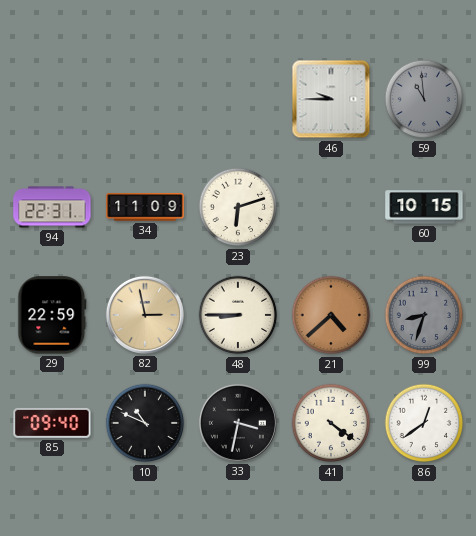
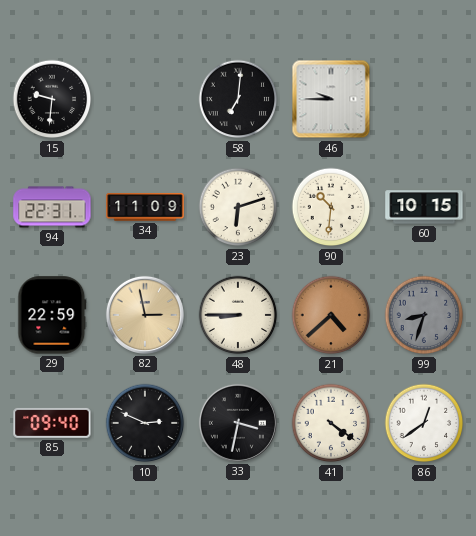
15: none -> 9:31
58: none -> 7:01
59: 10:59 -> none
90: none -> 10:31
10: 10:49 -> 2:49
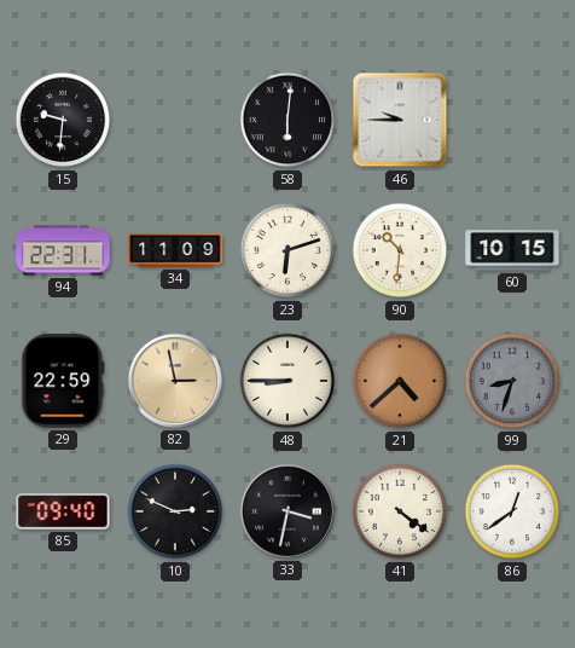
58: 7:01 -> 6:01
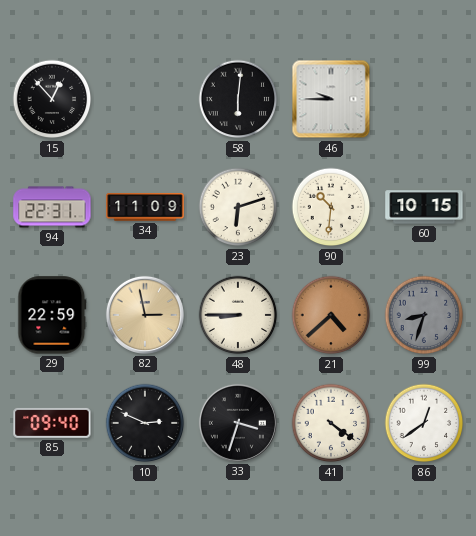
15: 9:31 -> 12:53
33: 3:32 -> 3:33
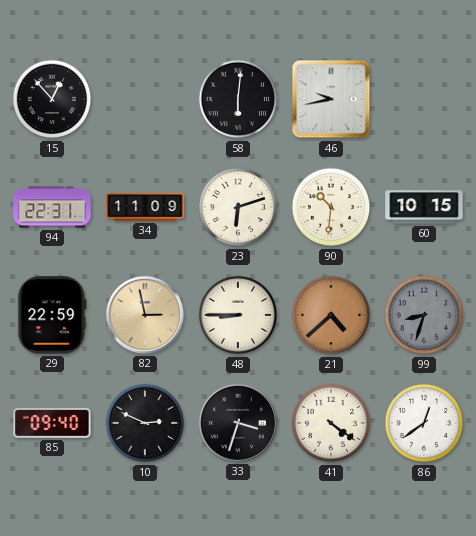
46: 9:45 -> 9:43
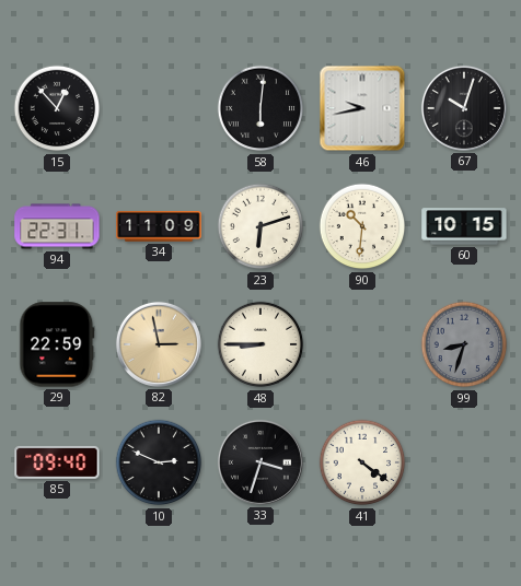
67: none -> 10:03
21: 4:38 -> none
86: 12:39 -> none
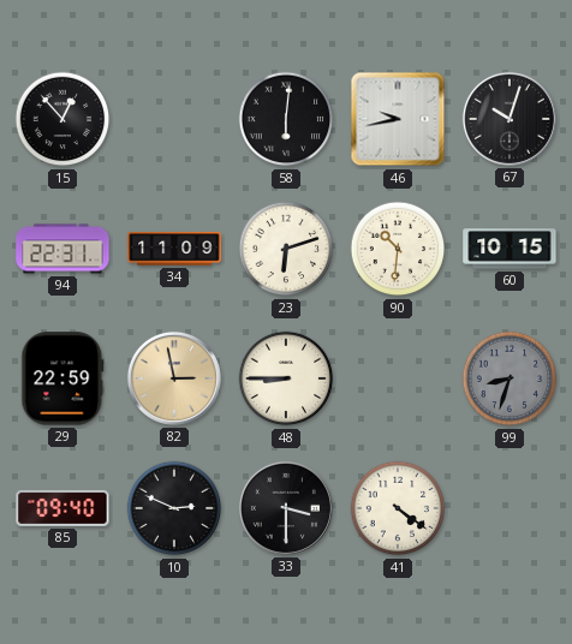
33: 3:33 -> 3:30
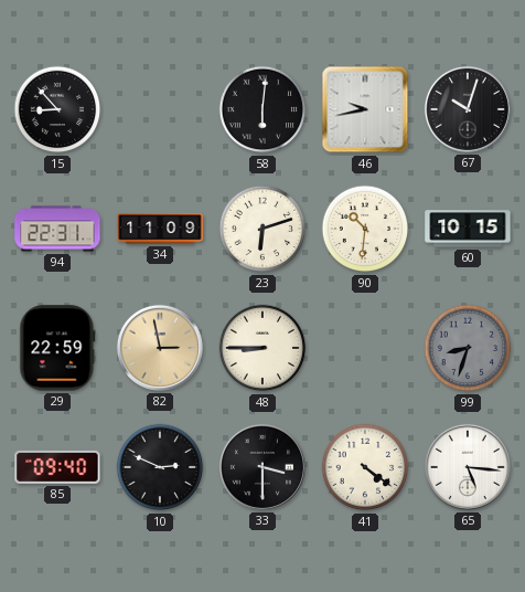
15: 12:53 -> 8:53
65: none -> 5:16
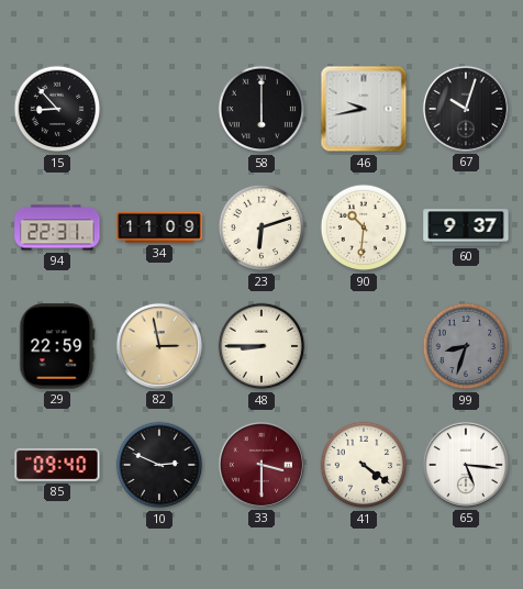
58: 6:01 -> 6:00
60: 10:15 -> 9:37
33 dial: black -> burgundy
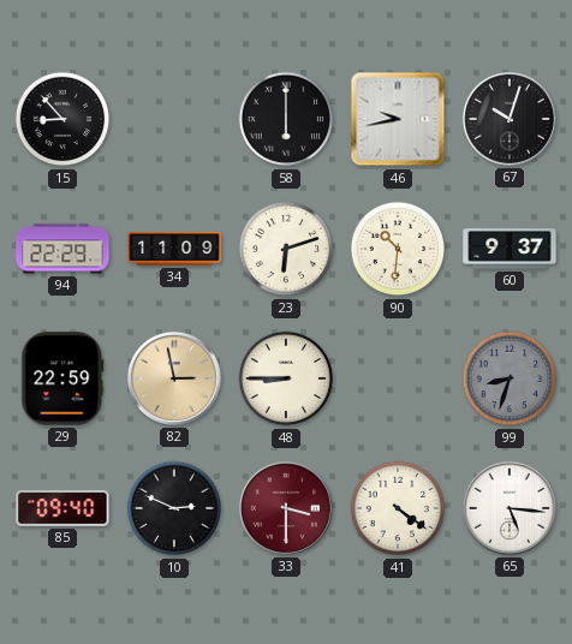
94: 22:31 -> 22:29
